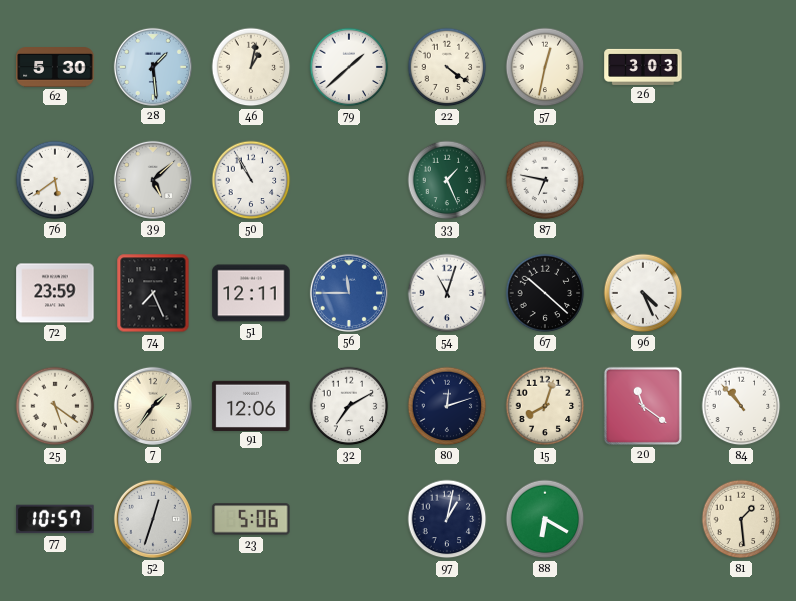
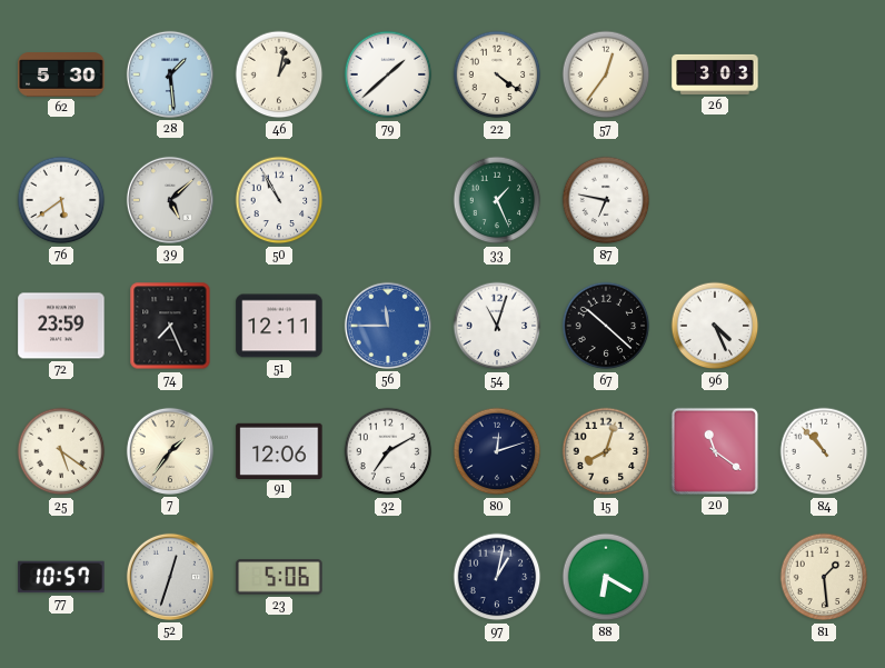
57: 12:32 -> 12:36
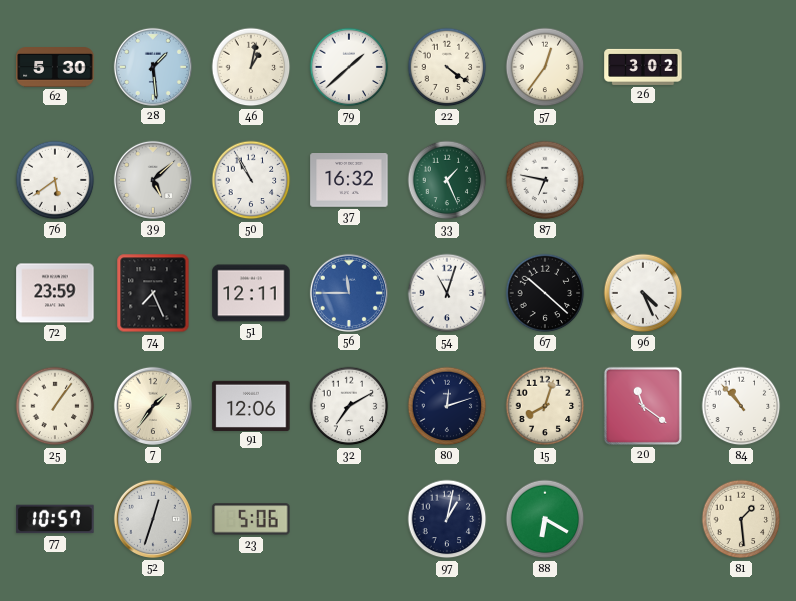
26: 3:03 -> 3:02
37: none -> 16:32
25: 5:21 -> 1:06
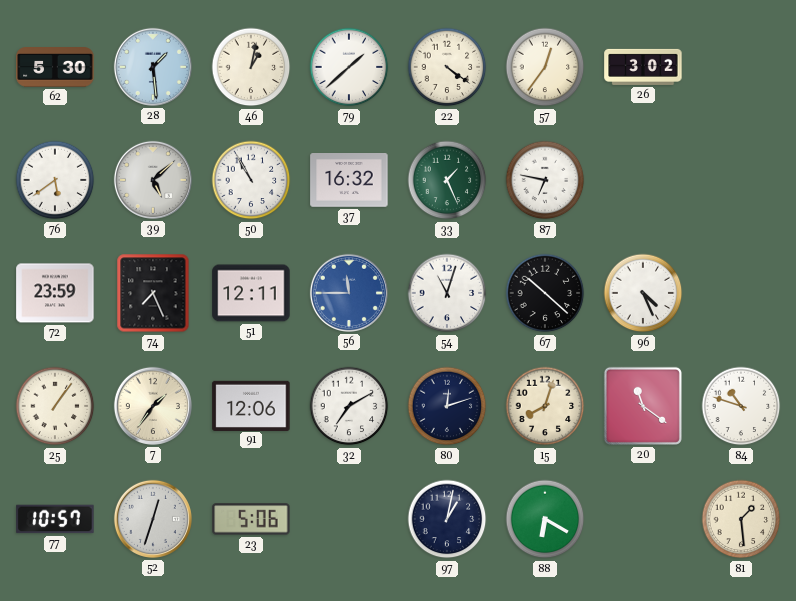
84: 10:53 -> 10:48
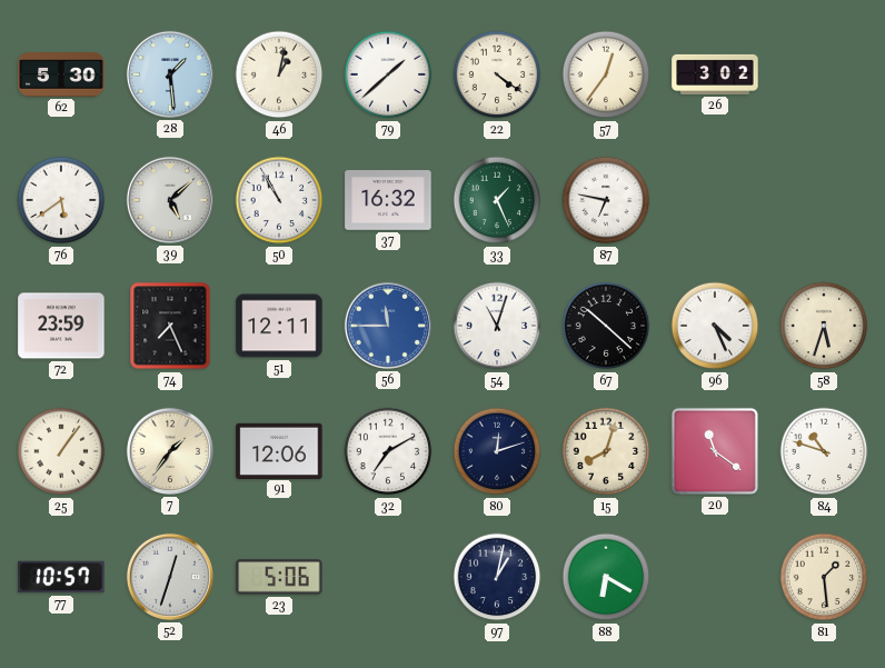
58: none -> 5:33
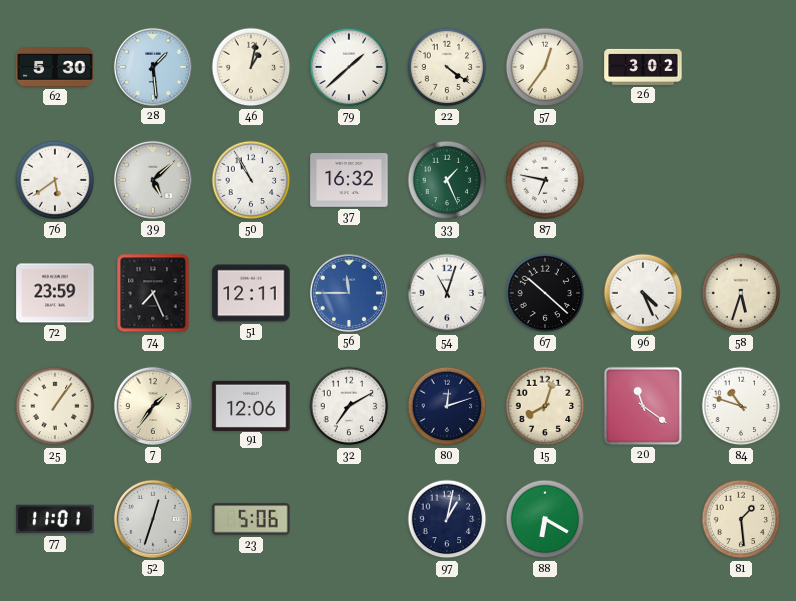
77: 10:57 -> 11:01
